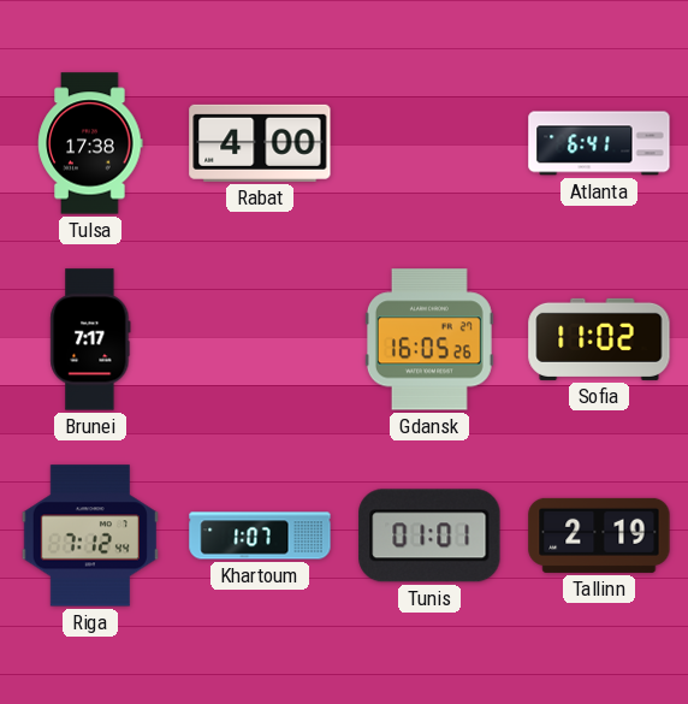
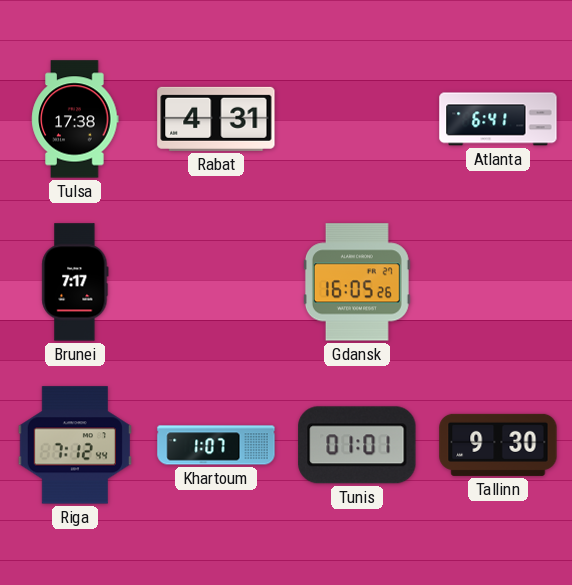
Rabat: 4:00 -> 4:31
Sofia: 11:02 -> none
Tallinn: 2:19 -> 9:30
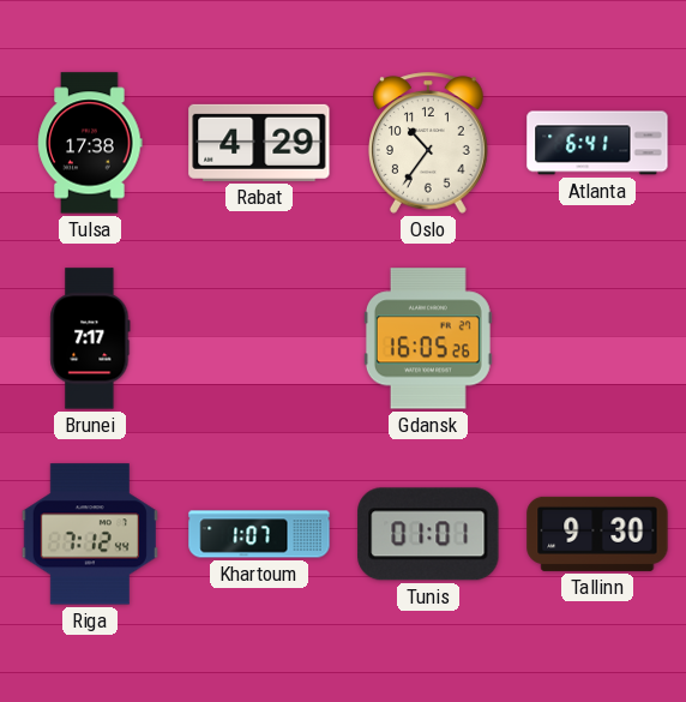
Rabat: 4:31 -> 4:29
Oslo: none -> 10:36
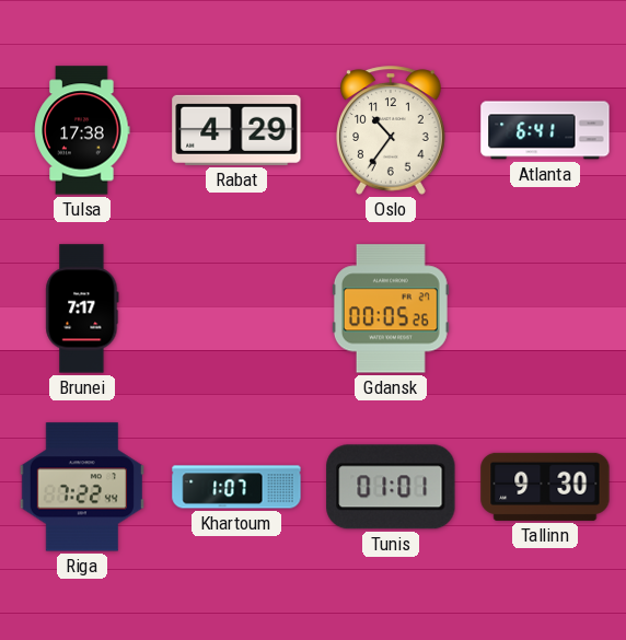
Gdansk: 16:05 -> 00:05
Riga: 7:12 -> 7:22
